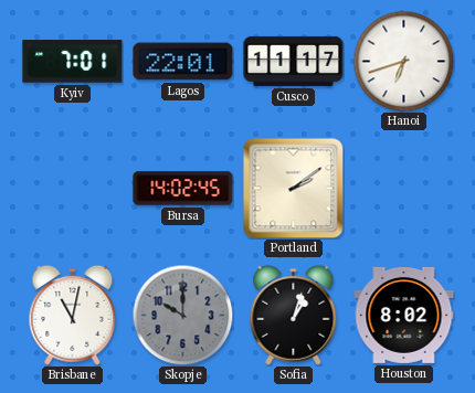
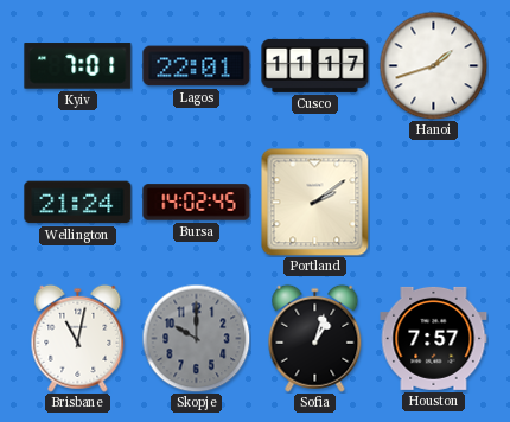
Hanoi: 6:42 -> 1:42
Wellington: none -> 21:24
Houston: 8:02 -> 7:57
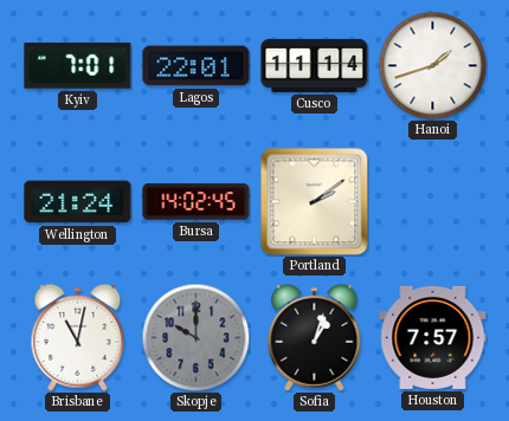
Cusco: 11:17 -> 11:14
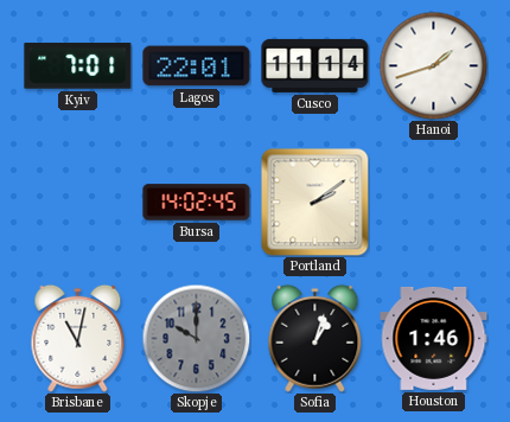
Wellington: 21:24 -> none
Houston: 7:57 -> 1:46
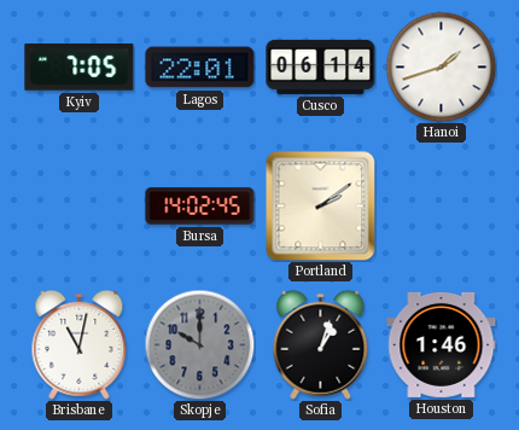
Kyiv: 7:01 -> 7:05
Cusco: 11:14 -> 06:14
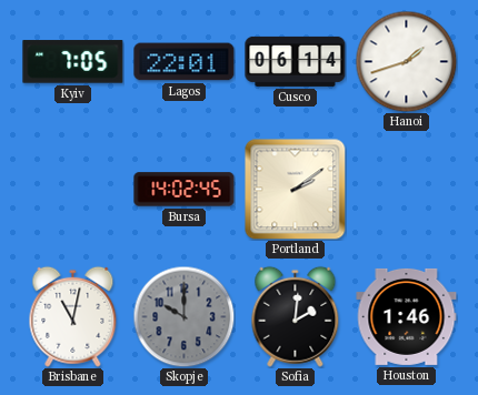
Sofia: 1:03 -> 2:01
